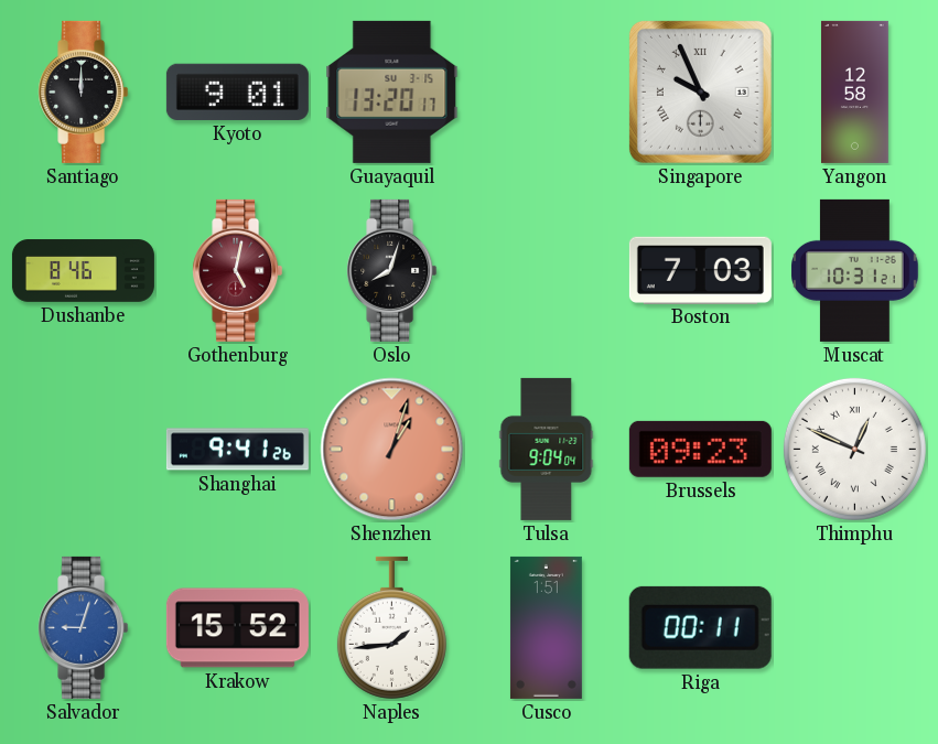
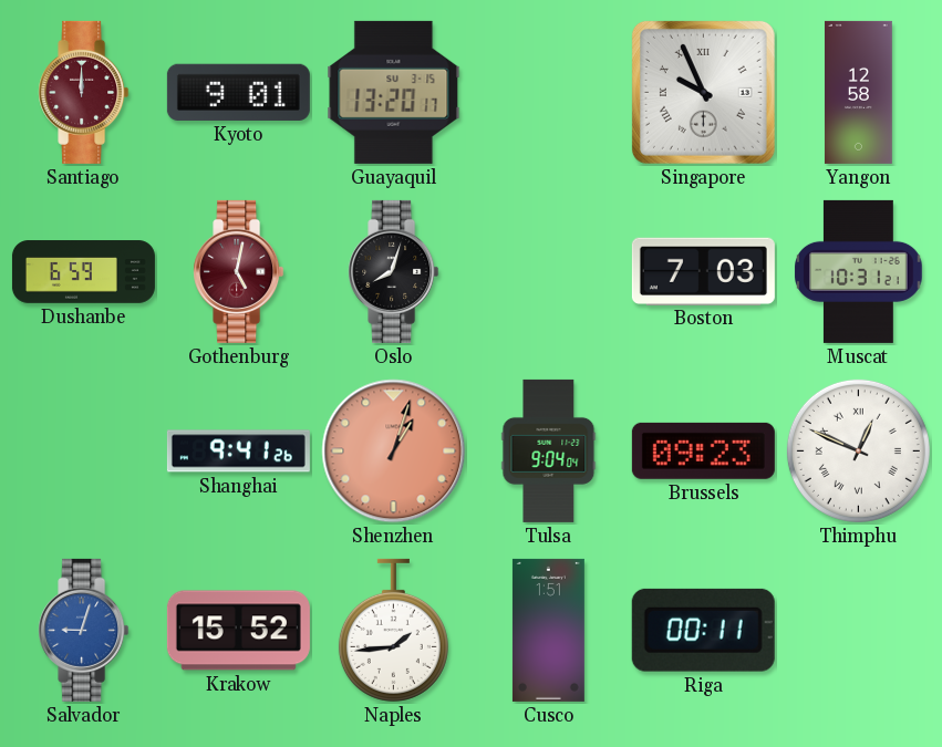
Santiago dial: black -> burgundy
Dushanbe: 8:46 -> 6:59
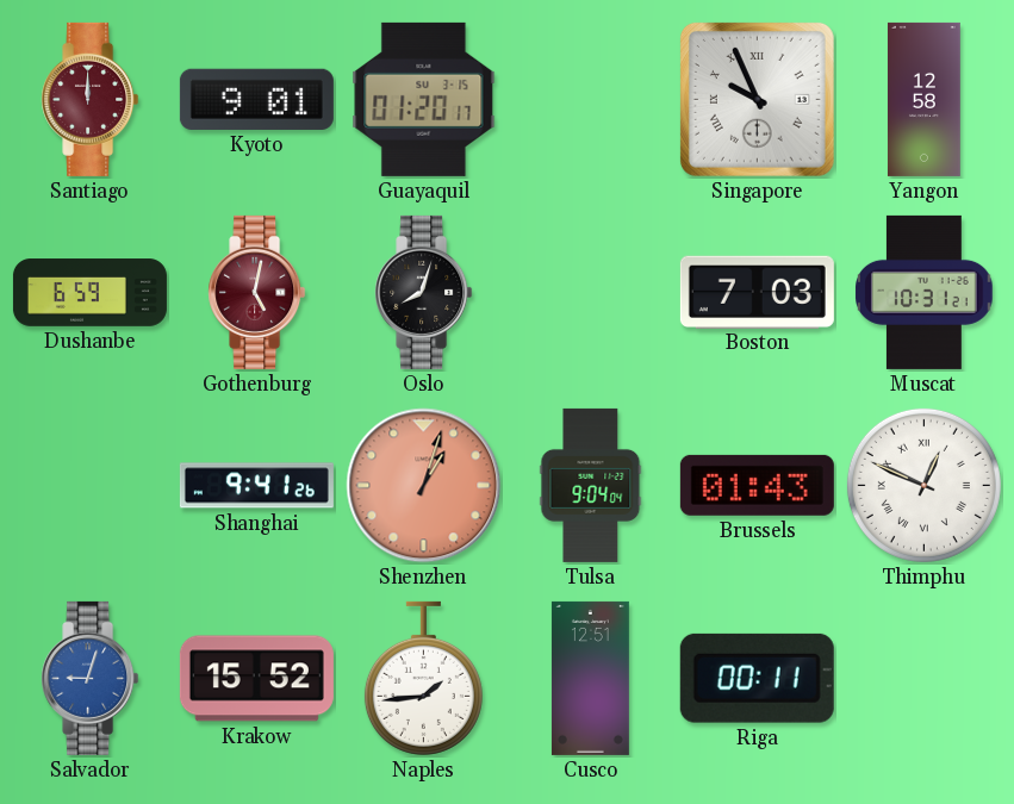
Guayaquil: 13:20 -> 01:20
Brussels: 09:23 -> 01:43
Cusco: 1:51 -> 12:51
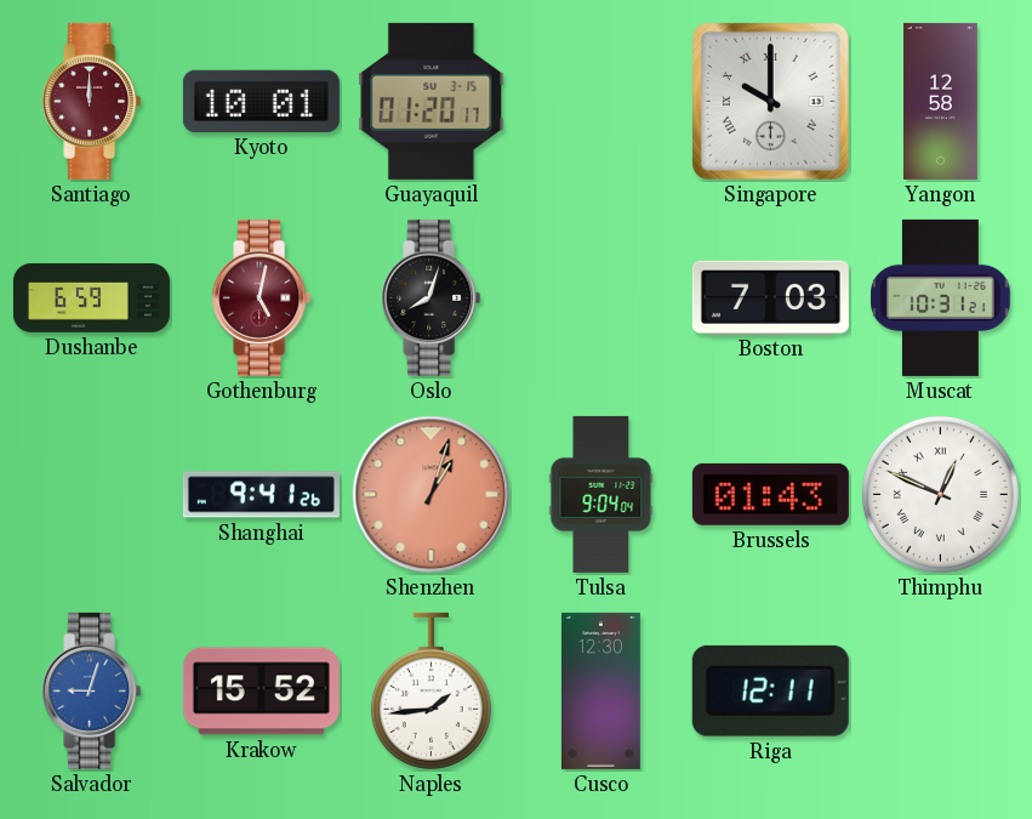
Kyoto: 9:01 -> 10:01
Singapore: 9:56 -> 10:00
Cusco: 12:51 -> 12:30
Riga: 00:11 -> 12:11
